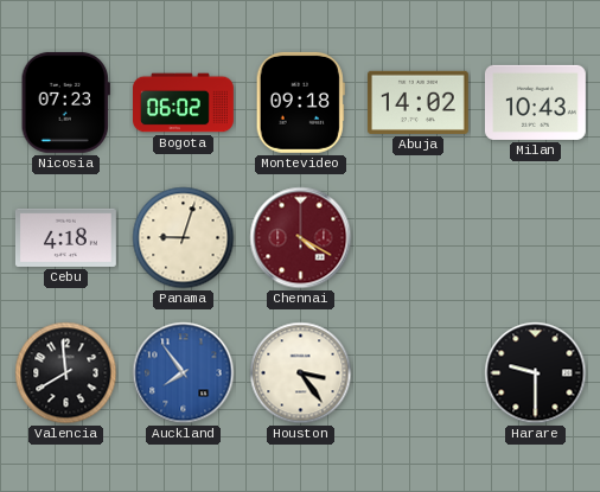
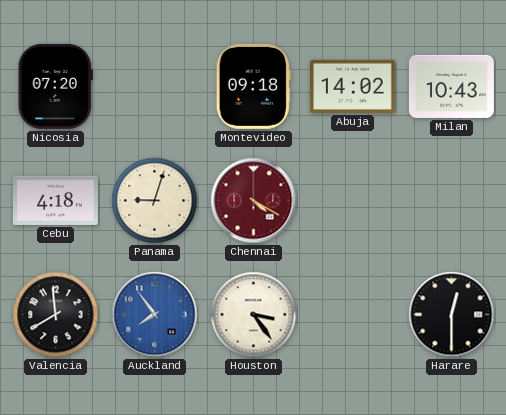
Nicosia: 07:23 -> 07:20
Bogota: 06:02 -> none
Harare: 9:30 -> 12:30
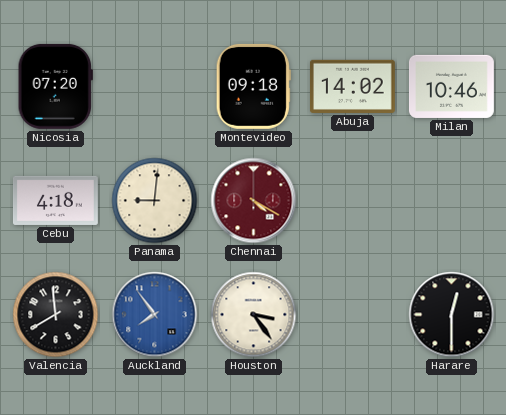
Milan: 10:43 -> 10:46
Panama: 9:03 -> 9:01
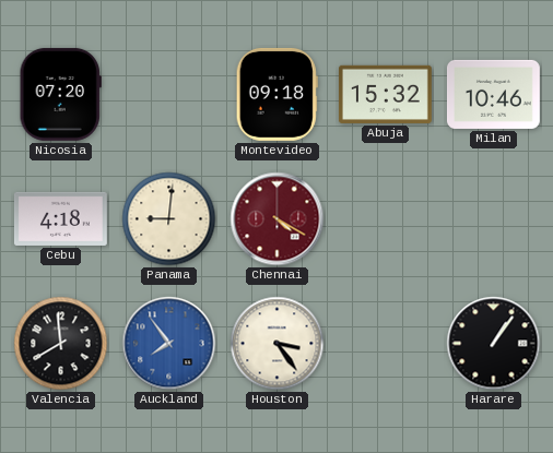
Abuja: 14:02 -> 15:32
Harare: 12:30 -> 1:06
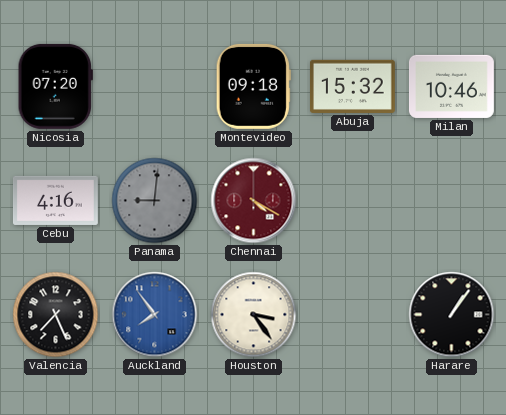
Cebu: 4:18 -> 4:16
Panama dial: cream -> grey
Valencia: 7:59 -> 7:26
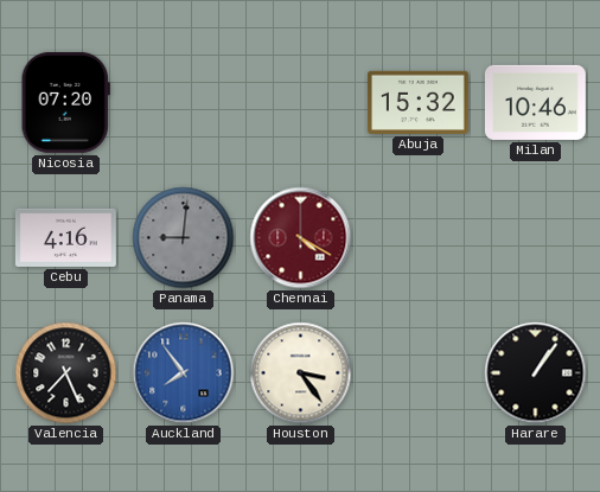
Montevideo: 09:18 -> none
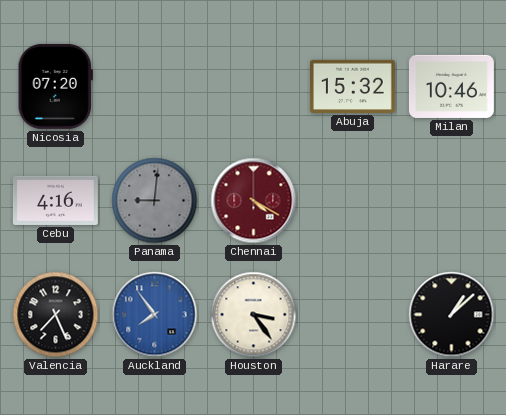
Harare: 1:06 -> 1:08
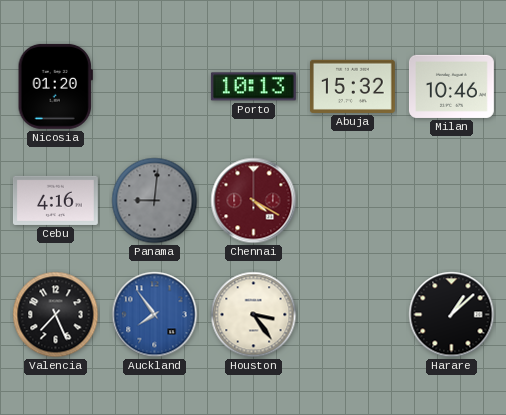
Nicosia: 07:20 -> 01:20
Porto: none -> 10:13
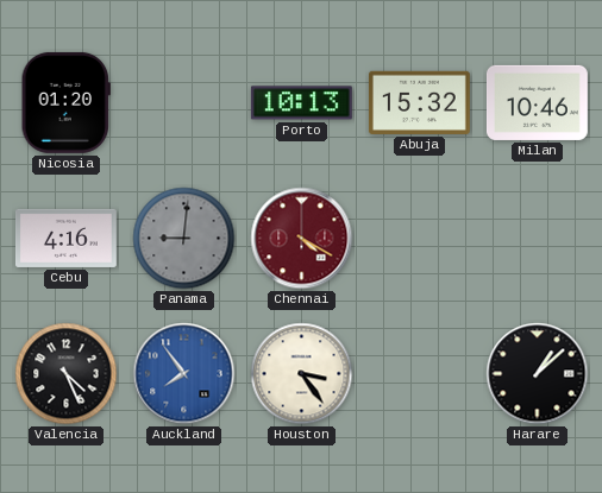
Valencia: 7:26 -> 4:26
